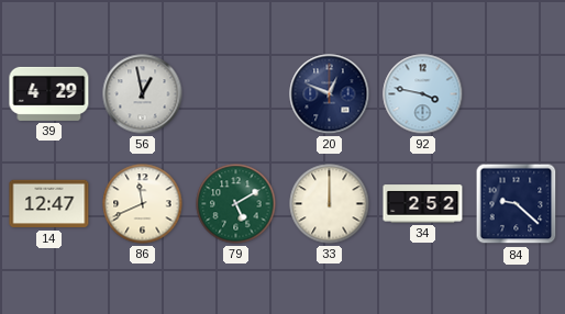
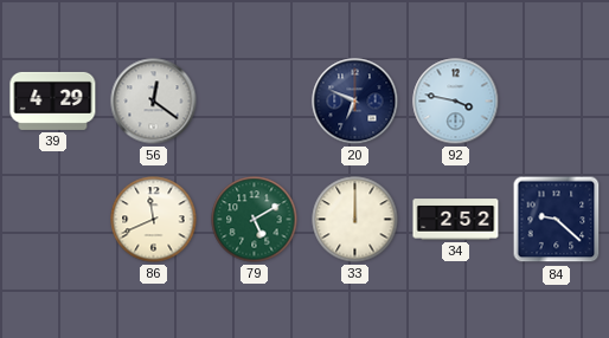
56: 12:58 -> 12:21
20: 12:49 -> 6:49
14: 12:47 -> none
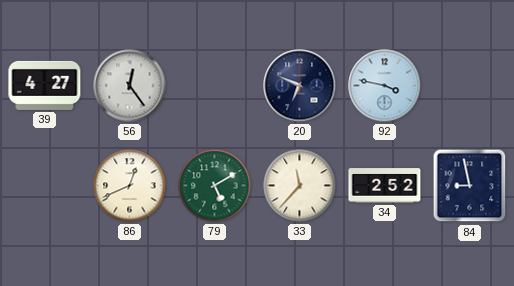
39: 4:29 -> 4:27
56: 12:21 -> 12:24
86: 11:41 -> 12:41
33: 12:00 -> 11:37
84: 9:22 -> 8:58
